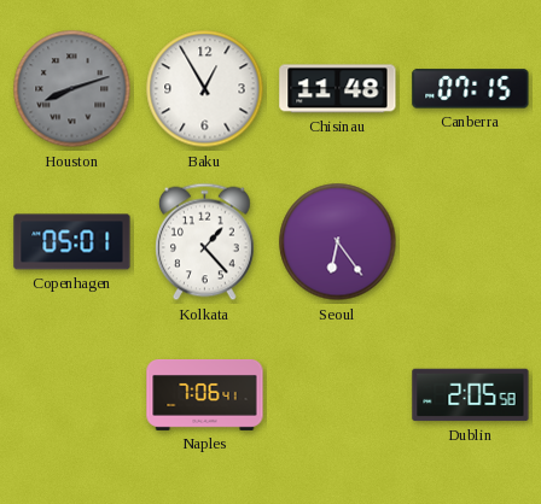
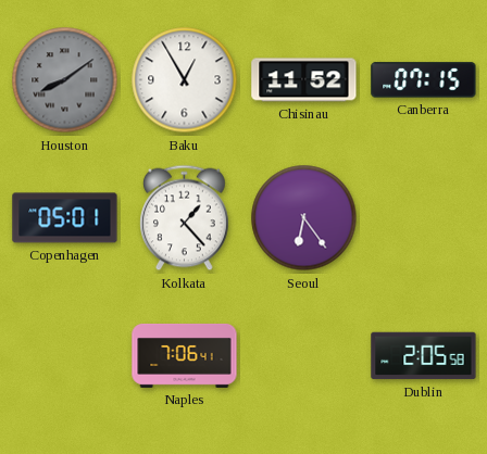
Houston: 8:12 -> 8:09
Chisinau: 11:48 -> 11:52
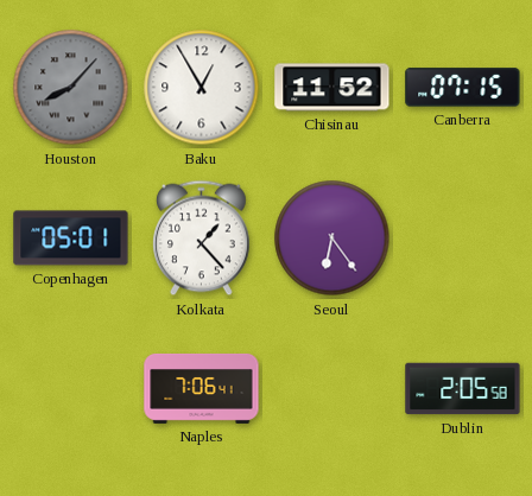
Houston: 8:09 -> 8:07
